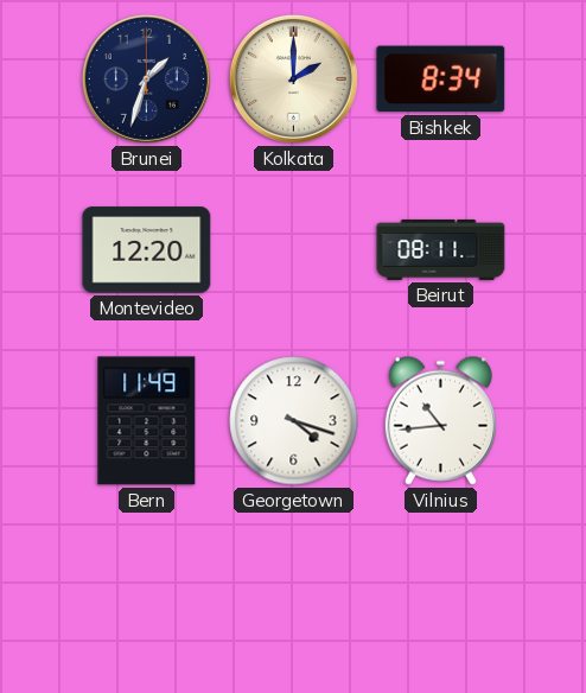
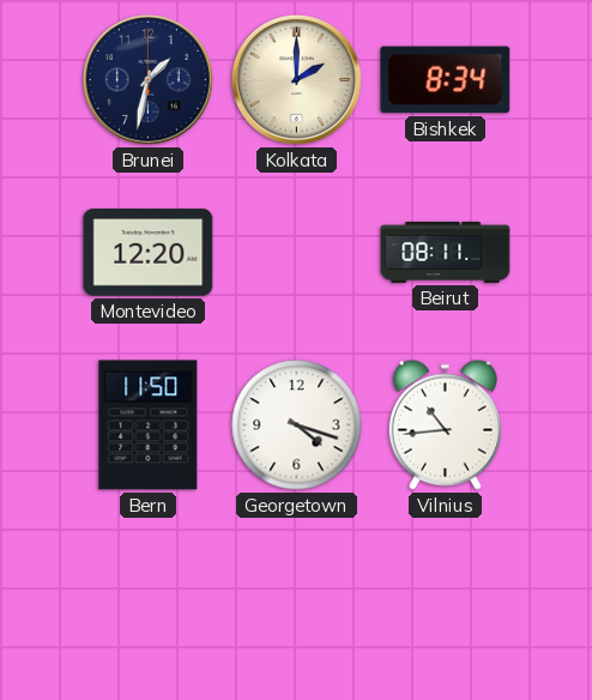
Brunei: 1:33 -> 1:32
Bern: 11:49 -> 11:50
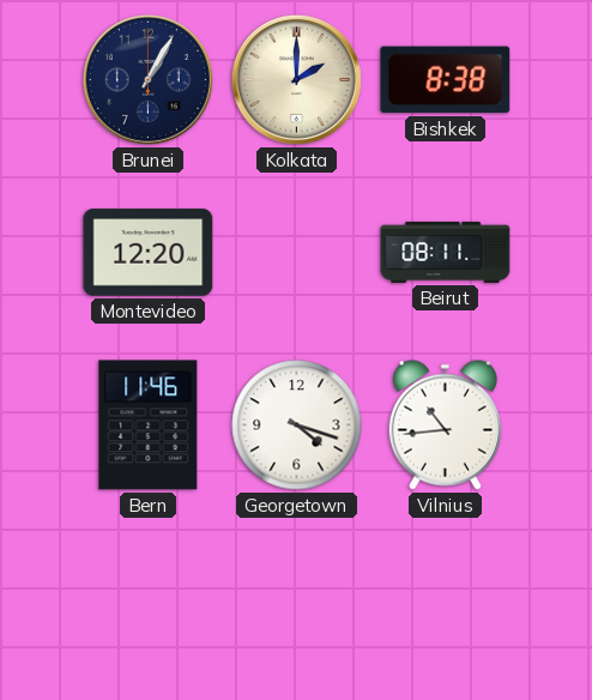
Brunei: 1:32 -> 1:05
Bishkek: 8:34 -> 8:38
Bern: 11:50 -> 11:46
